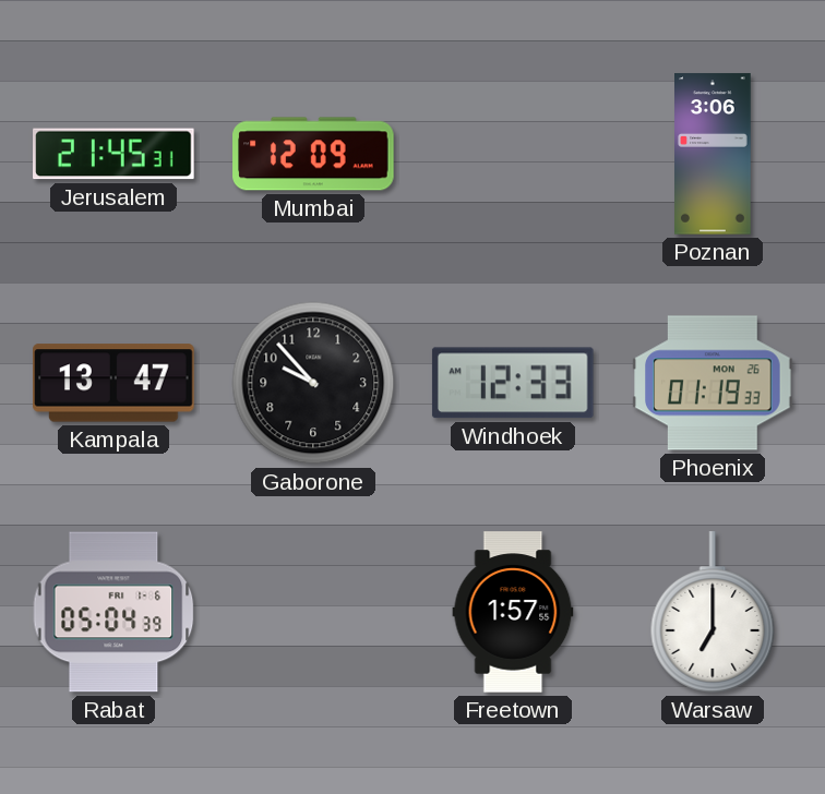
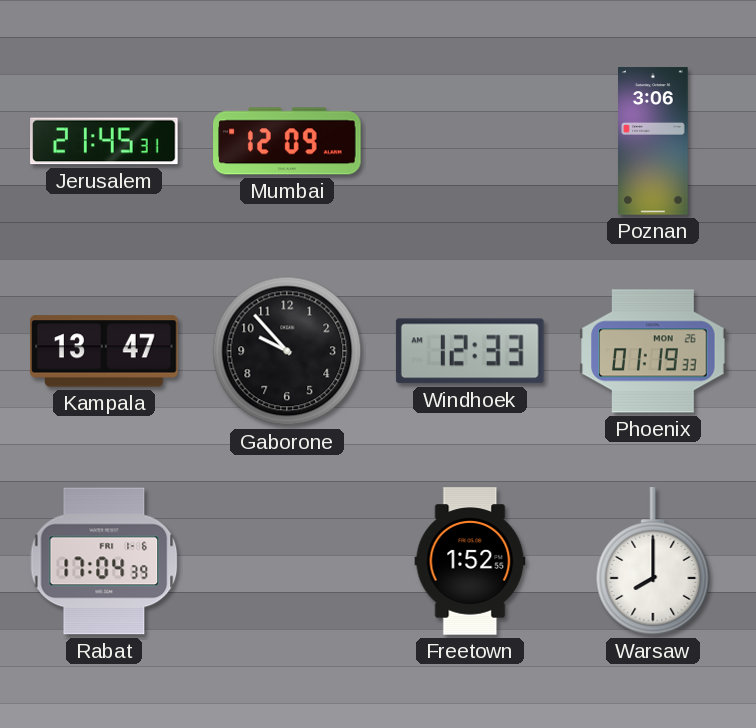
Rabat: 05:04 -> 17:04
Freetown: 1:57 -> 1:52
Warsaw: 7:00 -> 8:00
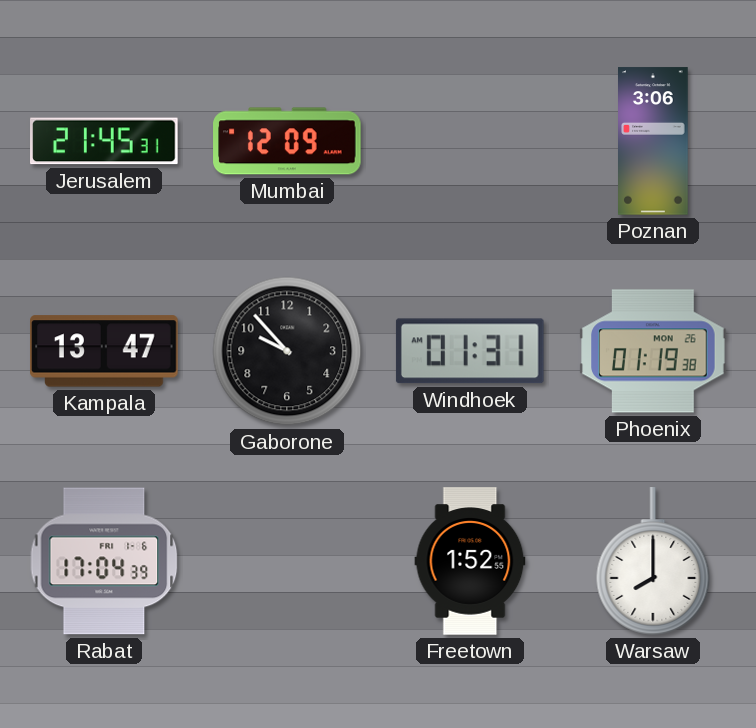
Windhoek: 12:33 -> 01:31
Phoenix: 01:19:33 -> 01:19:38
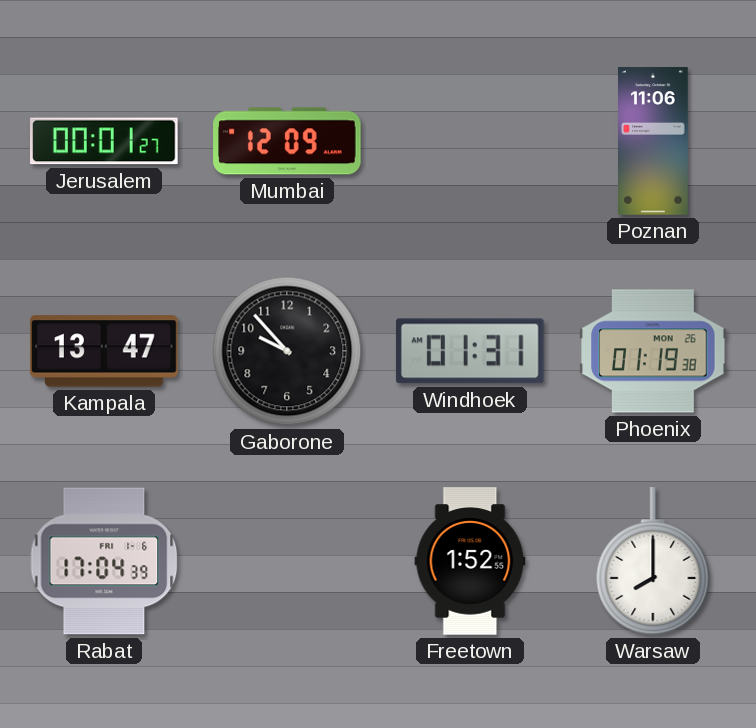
Jerusalem: 21:45 -> 00:01
Poznan: 3:06 -> 11:06
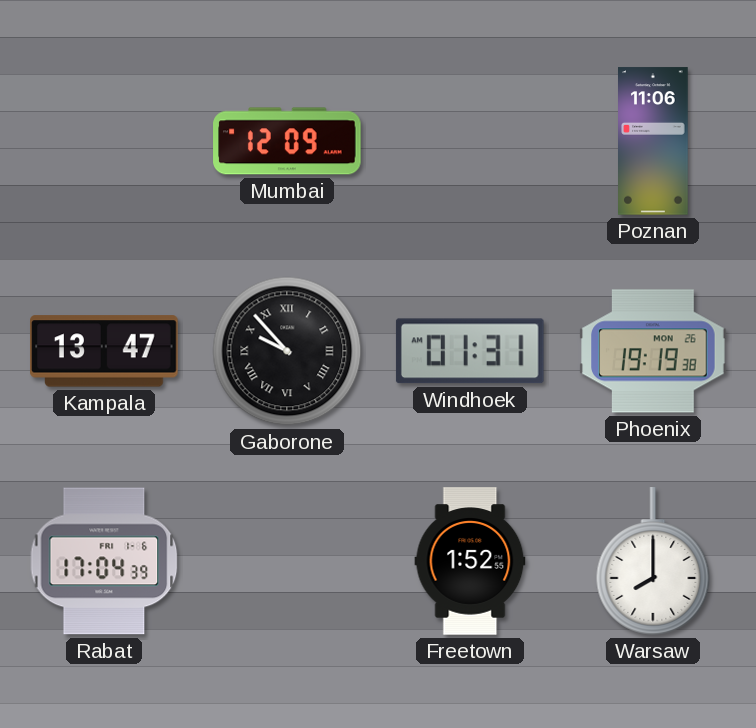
Jerusalem: 00:01 -> none
Gaborone numerals: Arabic -> Roman
Phoenix: 01:19 -> 19:19
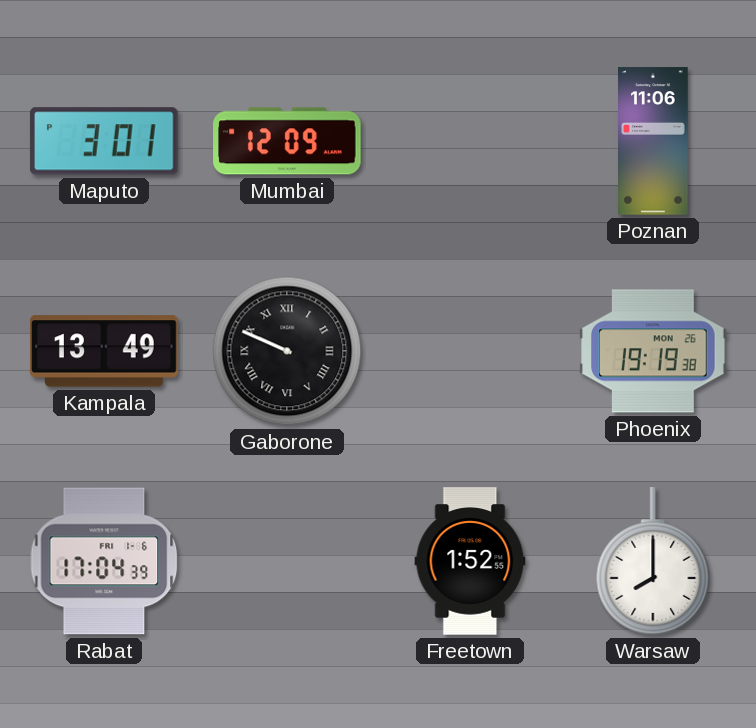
Maputo: none -> 3:01
Kampala: 13:47 -> 13:49
Gaborone: 9:53 -> 9:49
Windhoek: 01:31 -> none
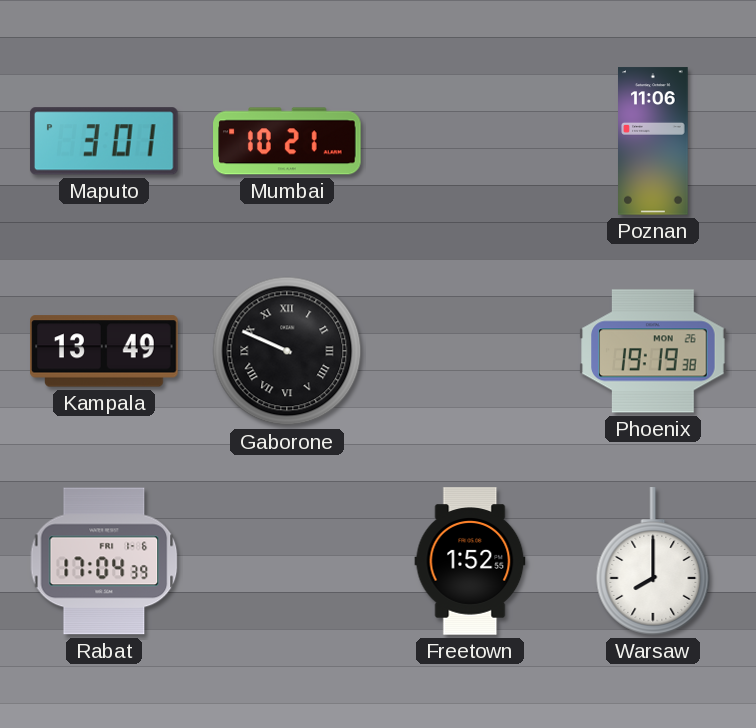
Mumbai: 12:09 -> 10:21
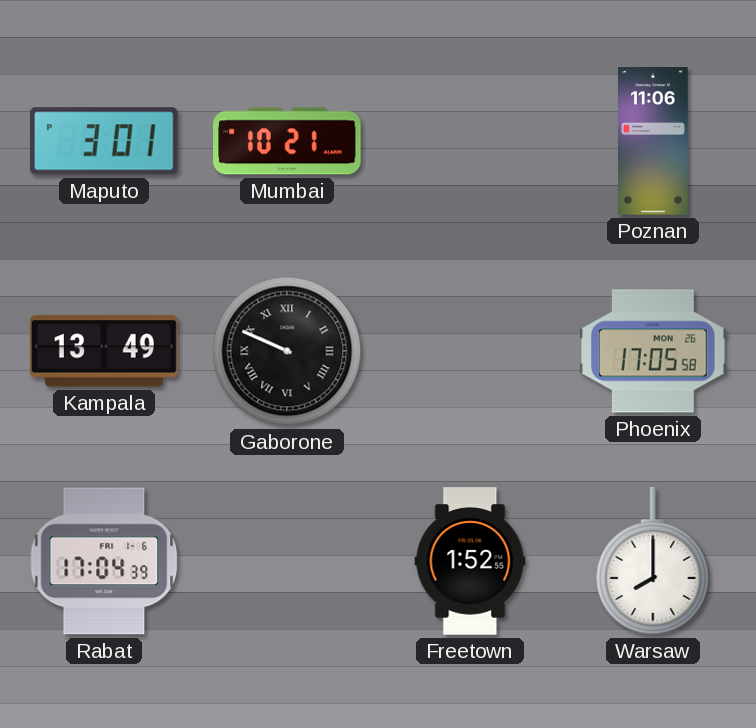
Phoenix: 19:19 -> 17:05
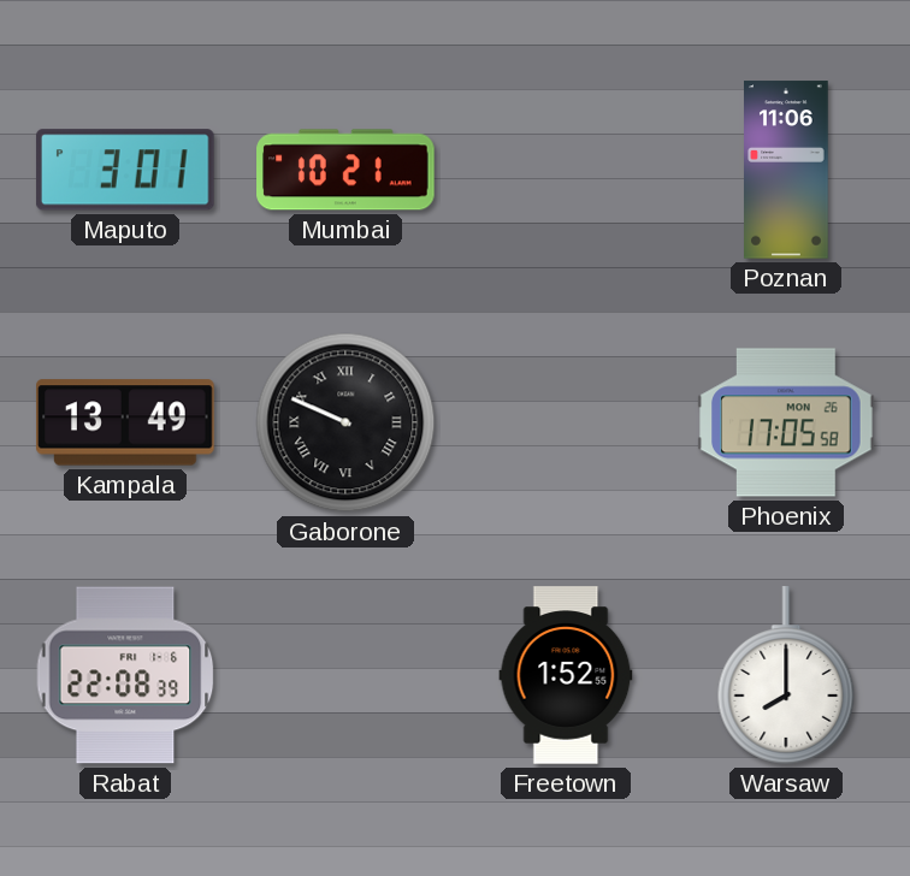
Rabat: 17:04 -> 22:08
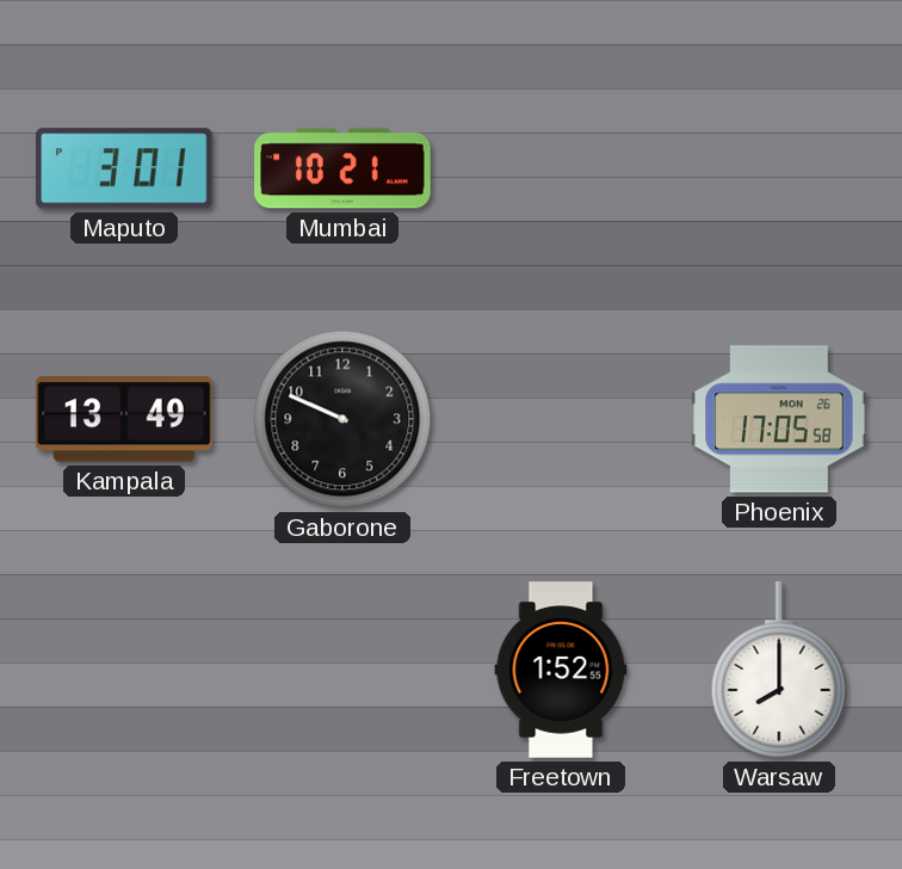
Poznan: 11:06 -> none
Gaborone numerals: Roman -> Arabic
Rabat: 22:08 -> none
